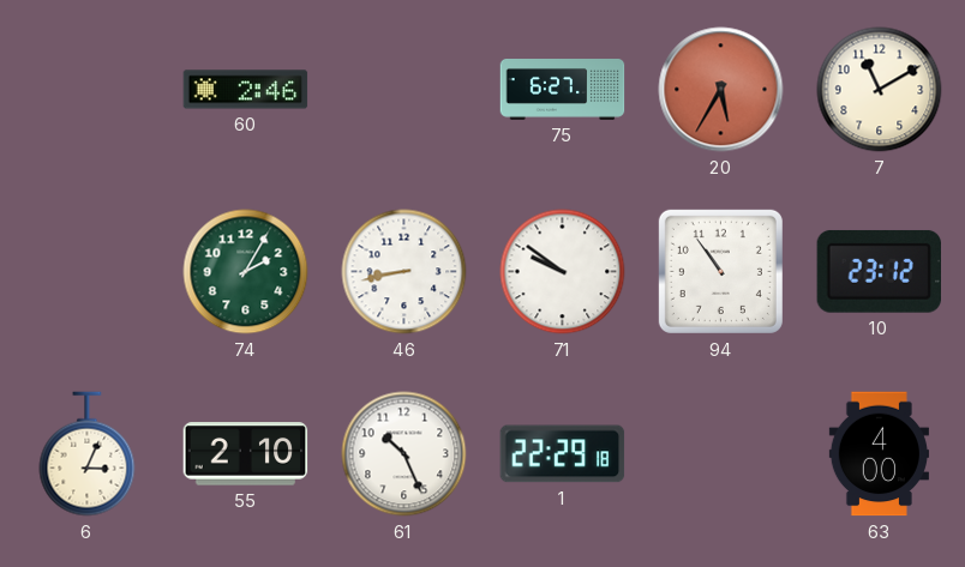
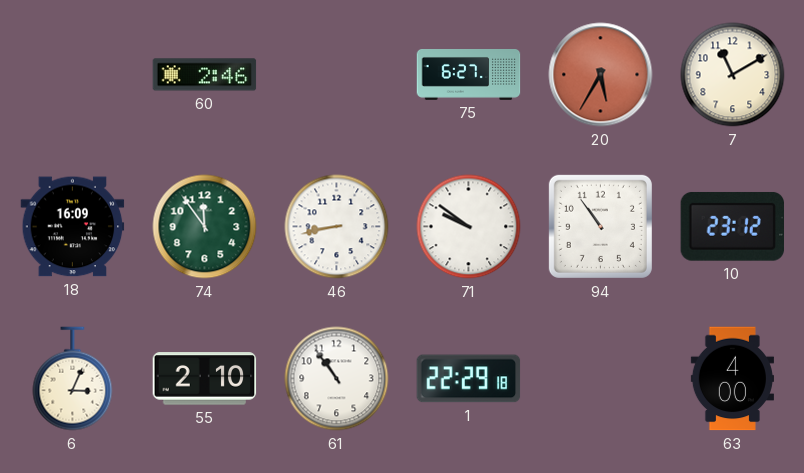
18: none -> 16:09
74: 2:05 -> 11:54
61: 10:26 -> 10:54
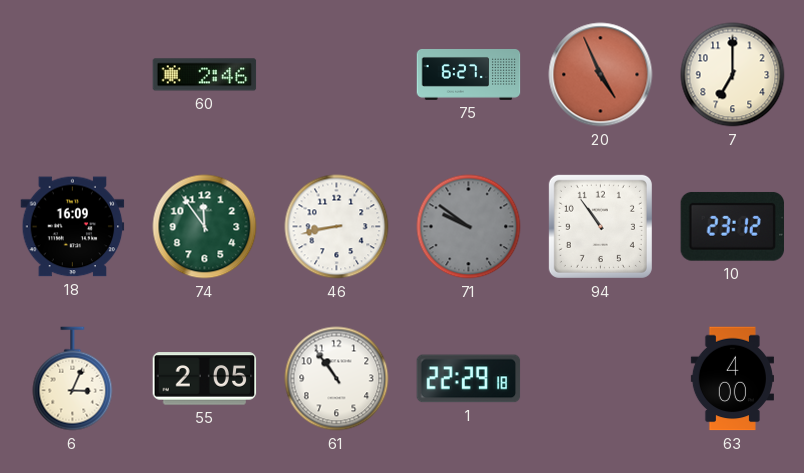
20: 5:35 -> 4:56
7: 11:10 -> 7:00
71 dial: white -> grey
55: 2:10 -> 2:05
